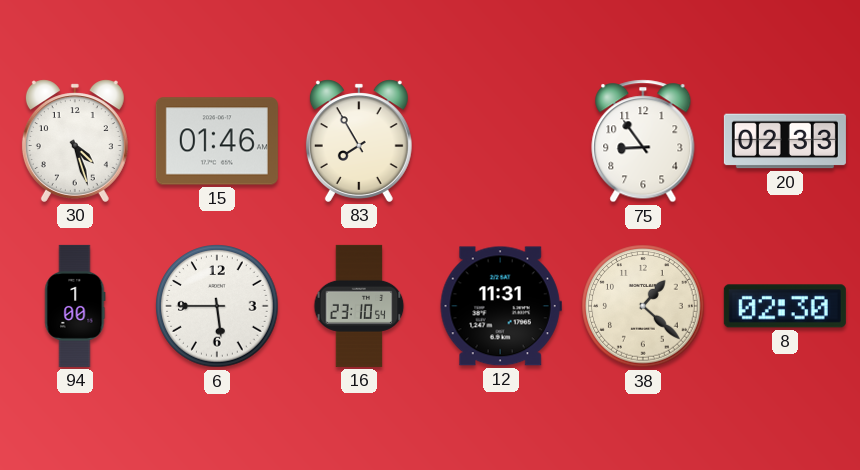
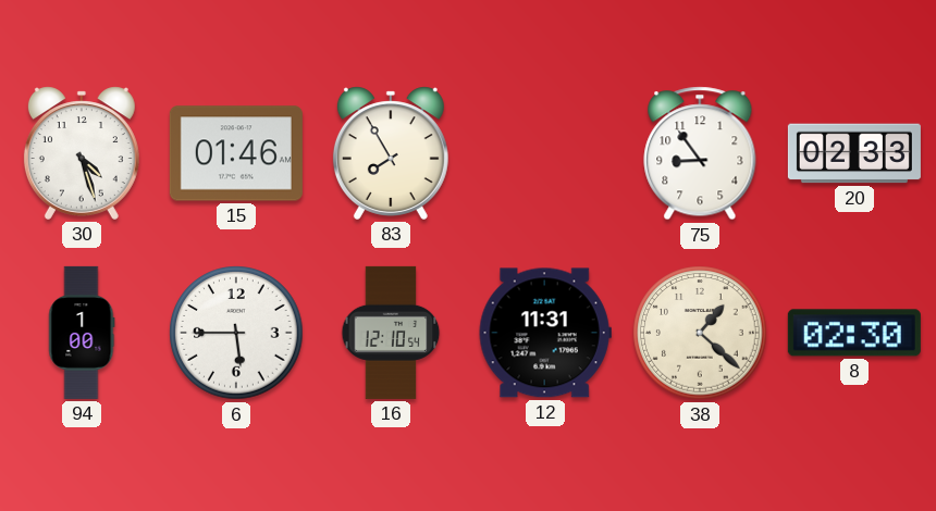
16: 23:10 -> 12:10
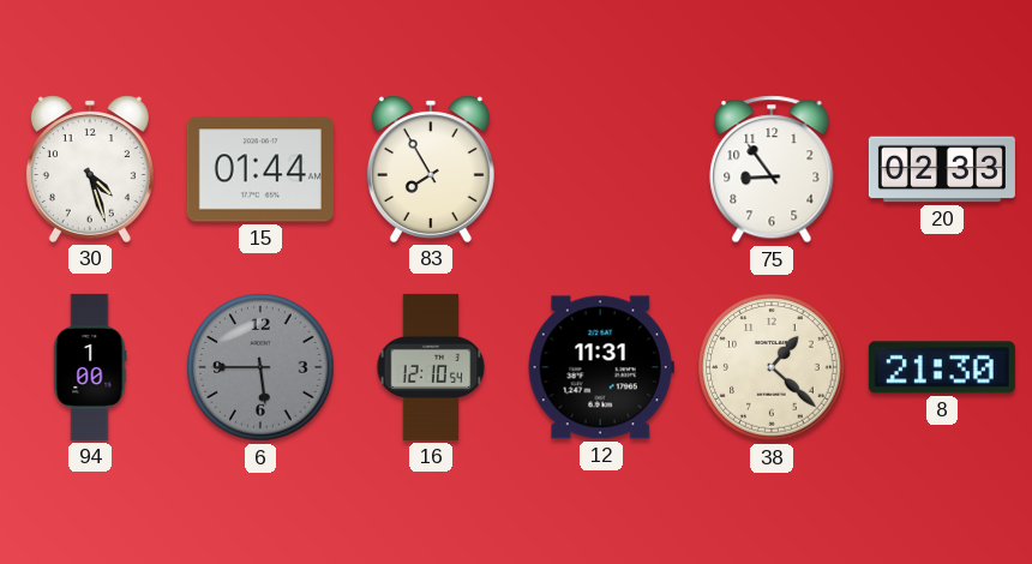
15: 01:46 -> 01:44
6 dial: white -> grey
8: 02:30 -> 21:30
